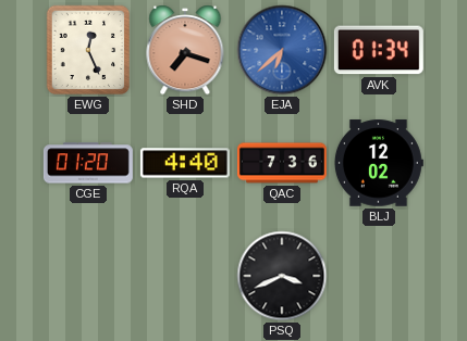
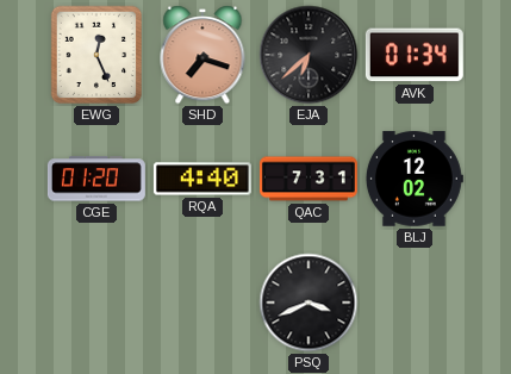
EJA dial: blue -> black
QAC: 7:36 -> 7:31
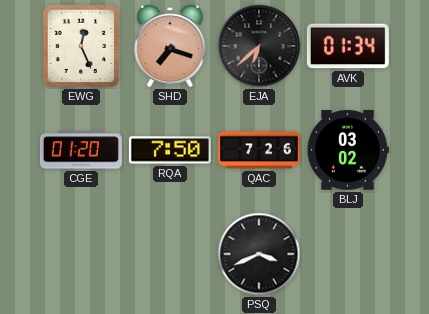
RQA: 4:40 -> 7:50
QAC: 7:31 -> 7:26
BLJ: 12:02 -> 03:02
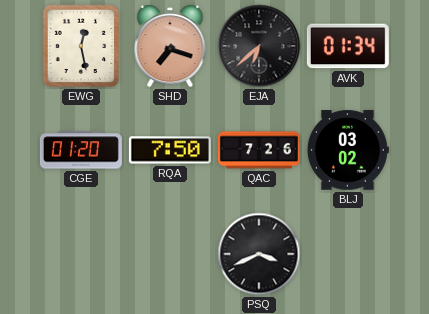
EWG: 12:26 -> 12:28
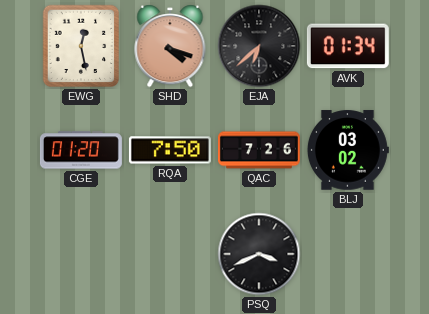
SHD: 7:18 -> 4:18
